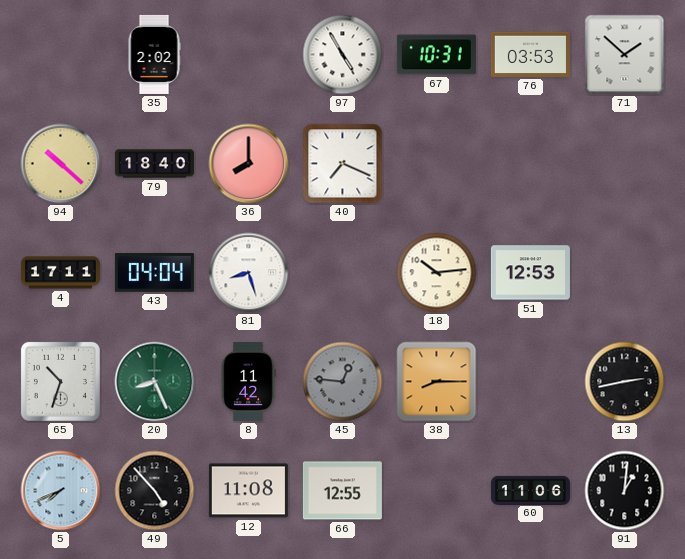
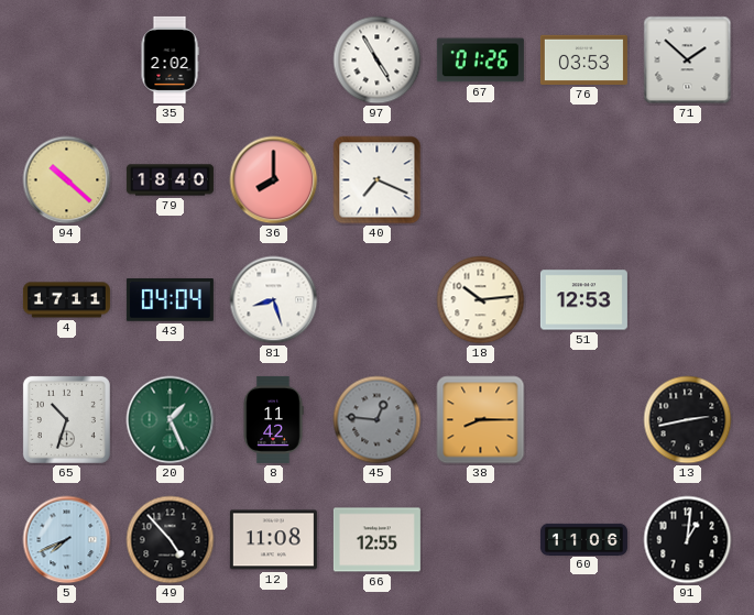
67: 10:31 -> 01:26
20: 8:26 -> 1:26
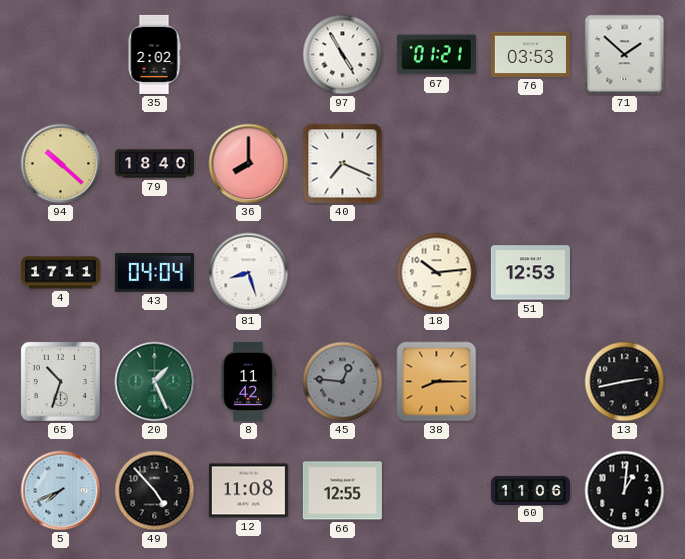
67: 01:26 -> 01:21
